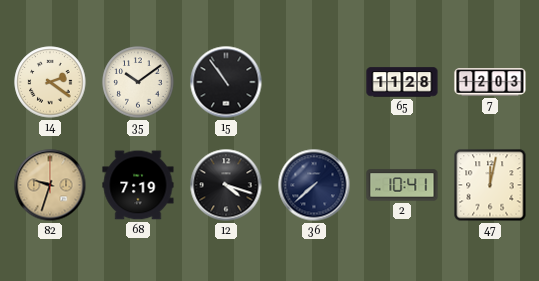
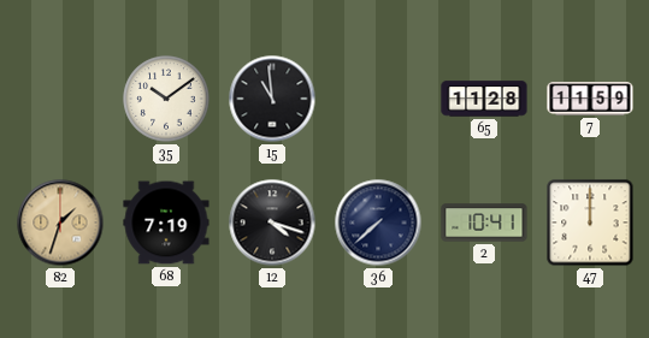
14: 2:21 -> none
15: 10:54 -> 10:59
7: 12:03 -> 11:59
82: 9:33 -> 1:33
47: 12:02 -> 12:00
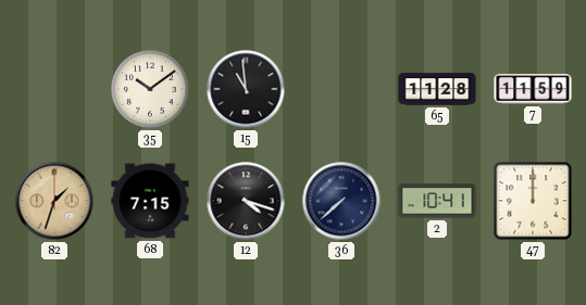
68: 7:19 -> 7:15
